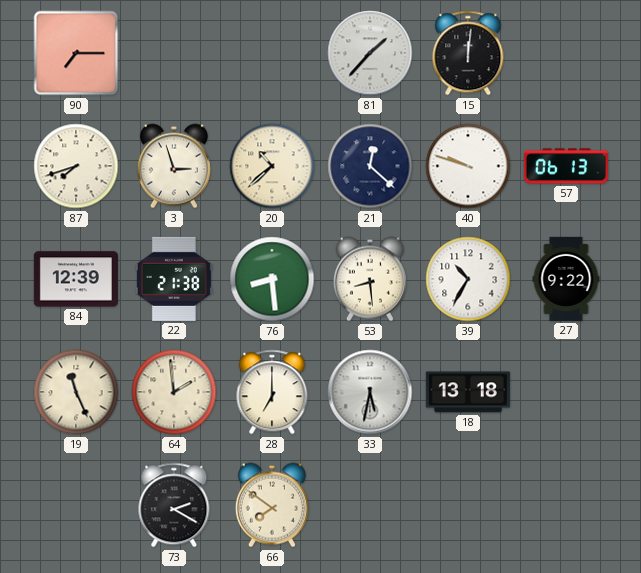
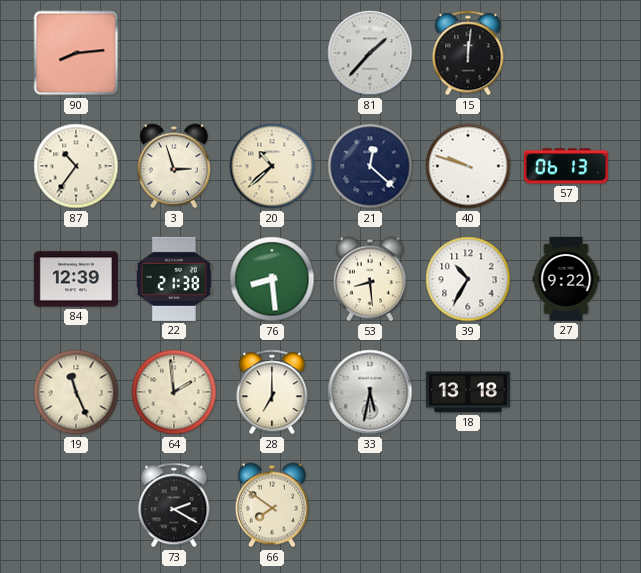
90: 7:15 -> 8:14
87: 7:42 -> 10:36
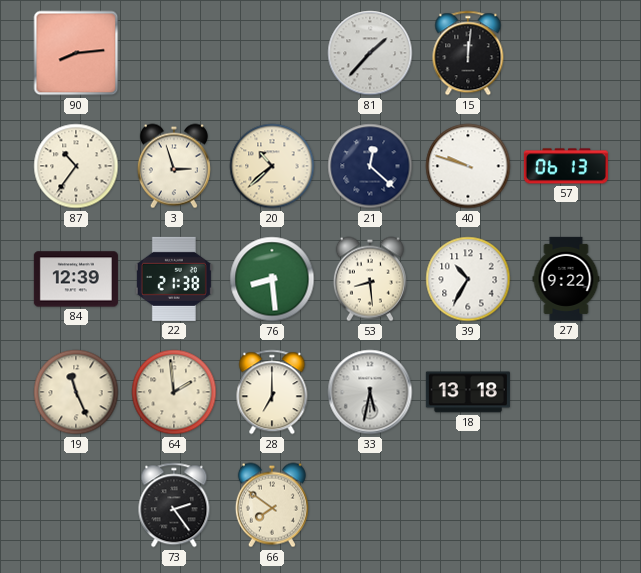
73: 2:20 -> 2:24
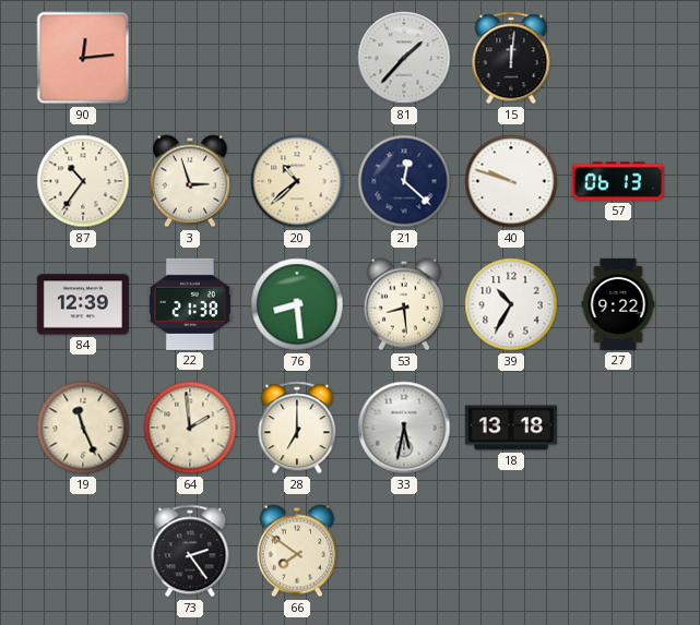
90: 8:14 -> 12:14
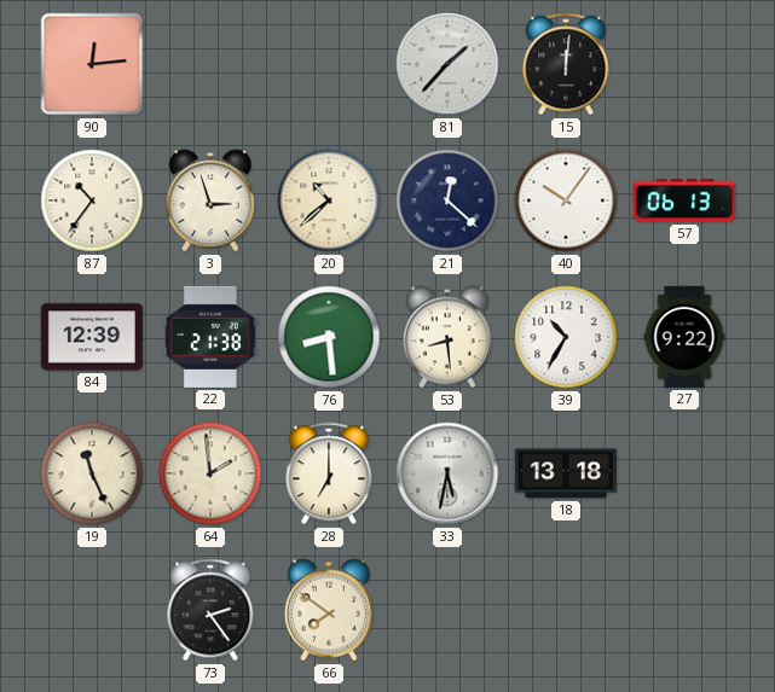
40: 9:48 -> 10:06
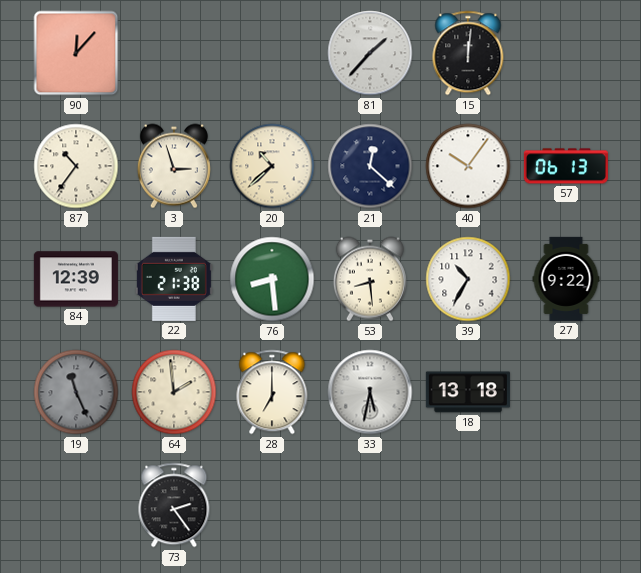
90: 12:14 -> 12:07
19 dial: cream -> grey
66: 7:51 -> none
